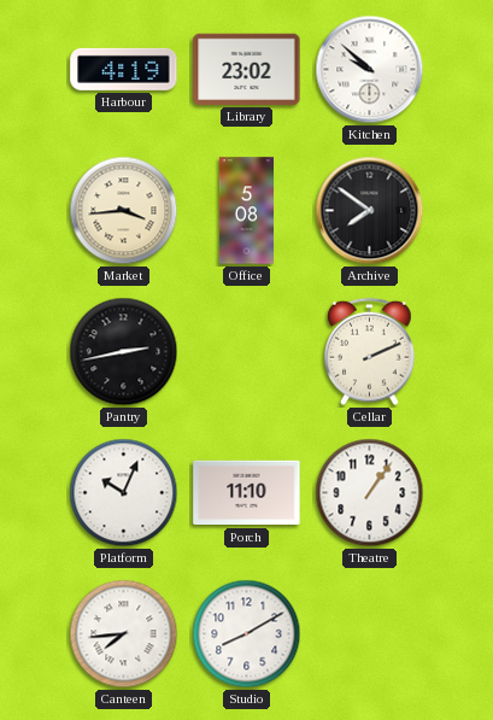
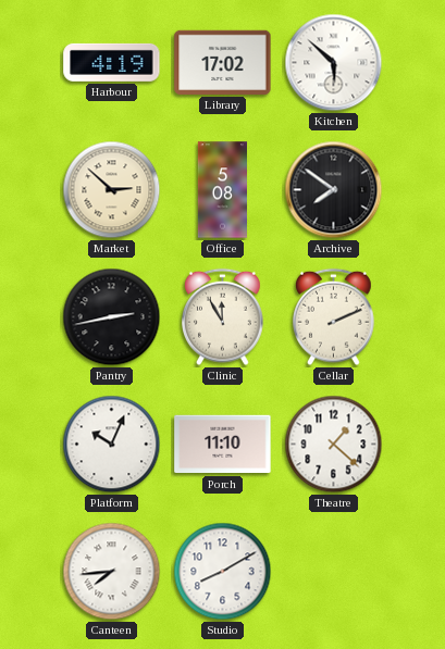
Library: 23:02 -> 17:02
Kitchen: 9:52 -> 5:52
Market: 3:44 -> 2:52
Clinic: none -> 11:55
Theatre: 1:06 -> 1:22
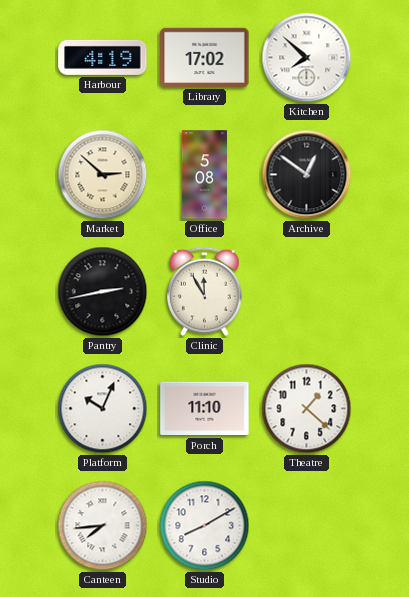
Kitchen: 5:52 -> 7:52
Archive: 7:51 -> 12:51
Cellar: 2:11 -> none
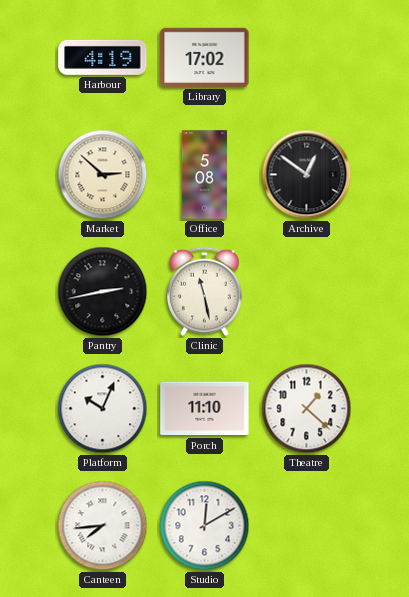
Kitchen: 7:52 -> none
Clinic: 11:55 -> 11:28
Studio: 8:10 -> 12:10
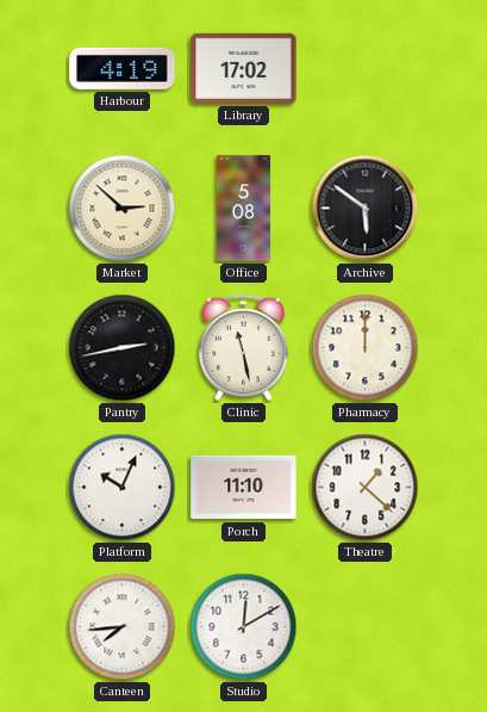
Archive: 12:51 -> 5:51
Pharmacy: none -> 12:00
